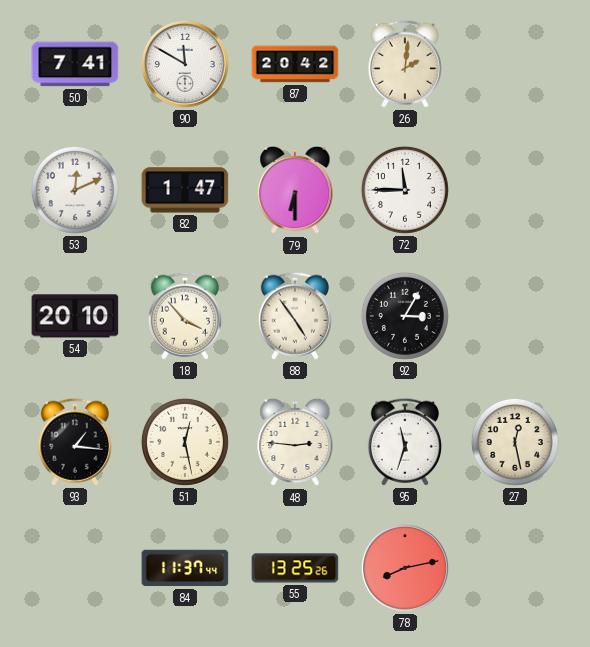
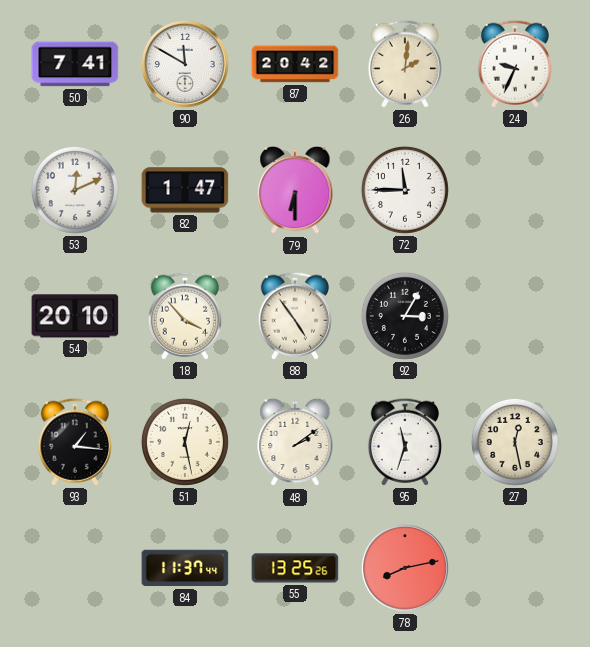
24: none -> 9:34
48: 2:46 -> 2:09
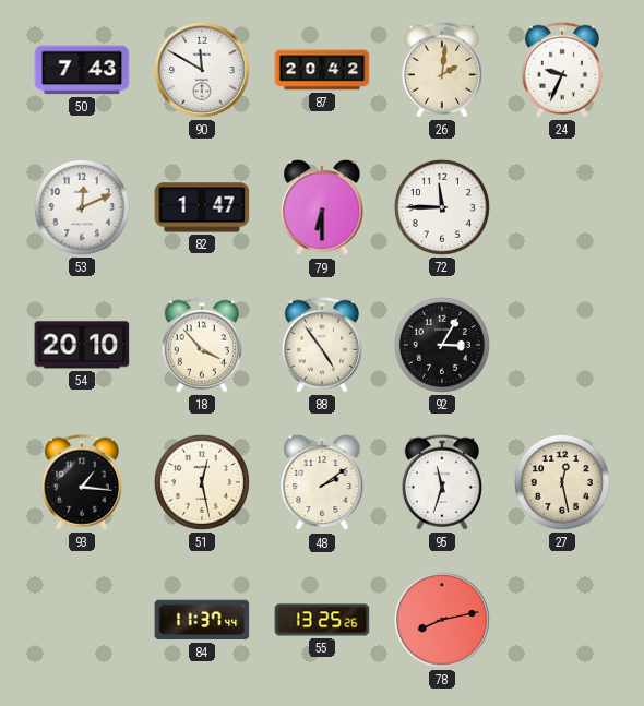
50: 7:41 -> 7:43
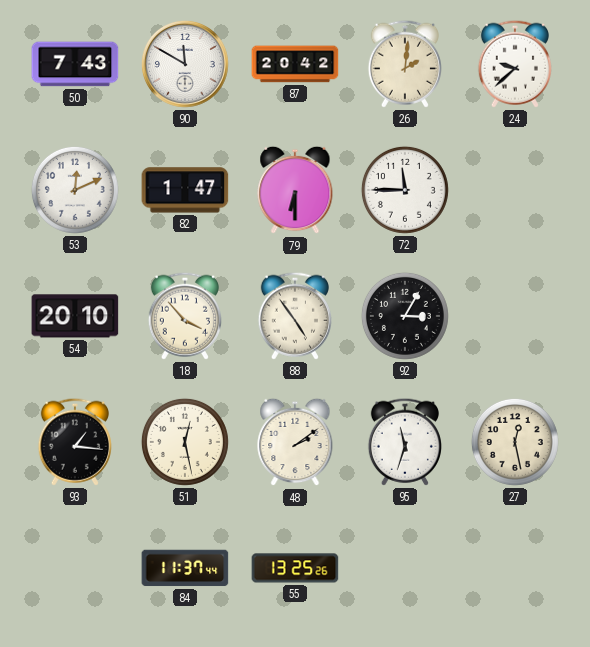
24: 9:34 -> 9:38
78: 8:13 -> none
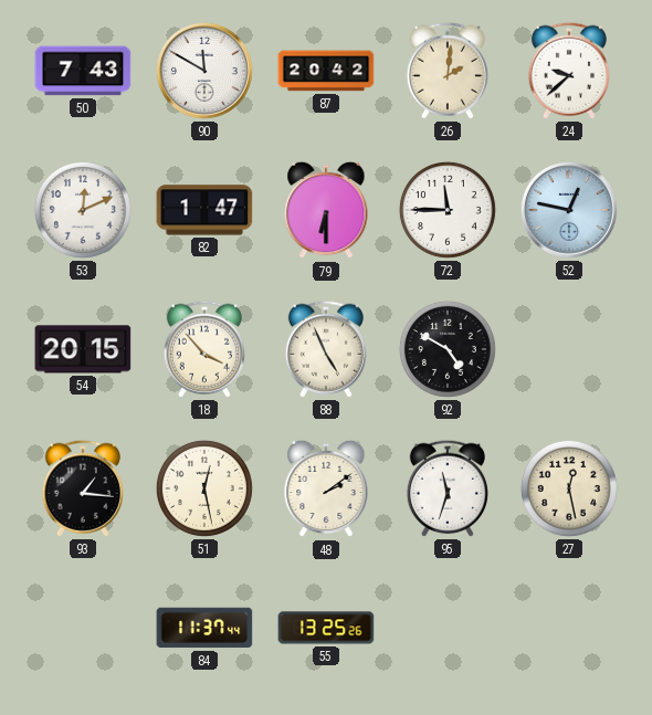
52: none -> 12:47
54: 20:10 -> 20:15
88: 4:54 -> 4:56
92: 3:05 -> 4:50
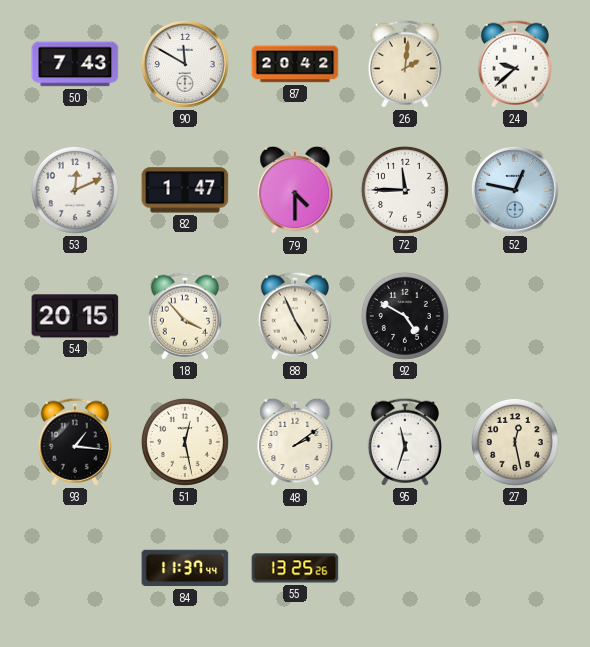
79: 6:30 -> 4:30
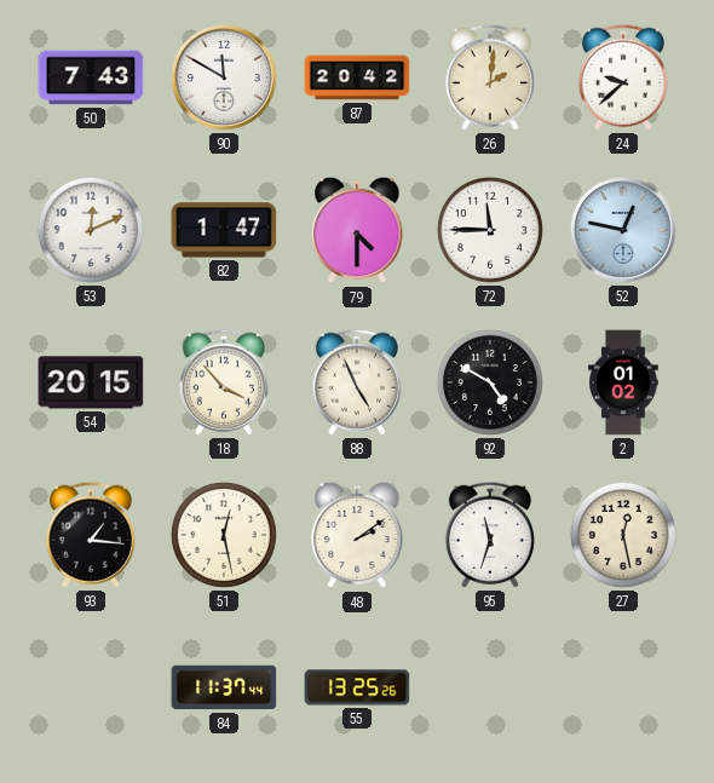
2: none -> 01:02
